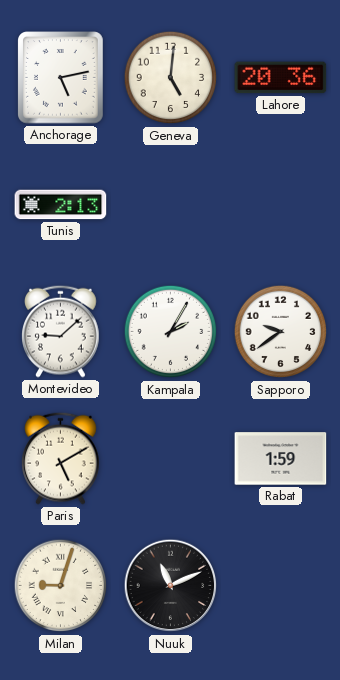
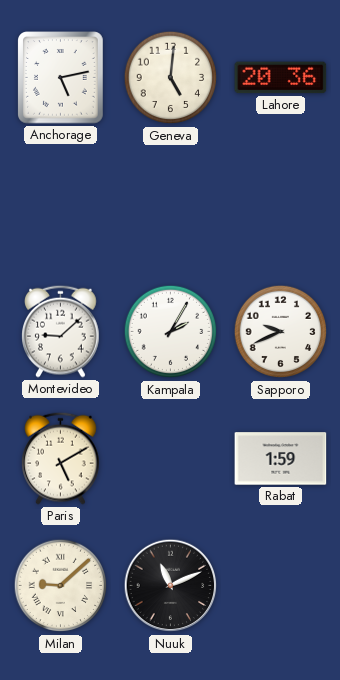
Tunis: 2:13 -> none
Sapporo: 9:39 -> 9:41
Milan: 9:03 -> 9:08
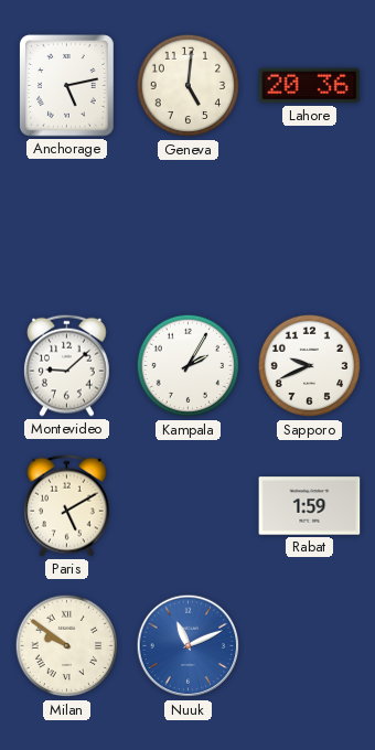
Milan: 9:08 -> 9:51
Nuuk dial: black -> blue
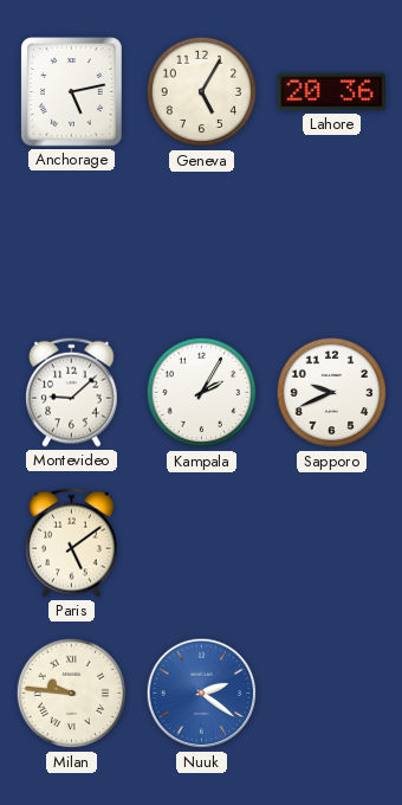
Geneva: 5:01 -> 5:05
Paris: 5:10 -> 5:09
Rabat: 1:59 -> none
Milan: 9:51 -> 9:46
Nuuk: 11:11 -> 2:21
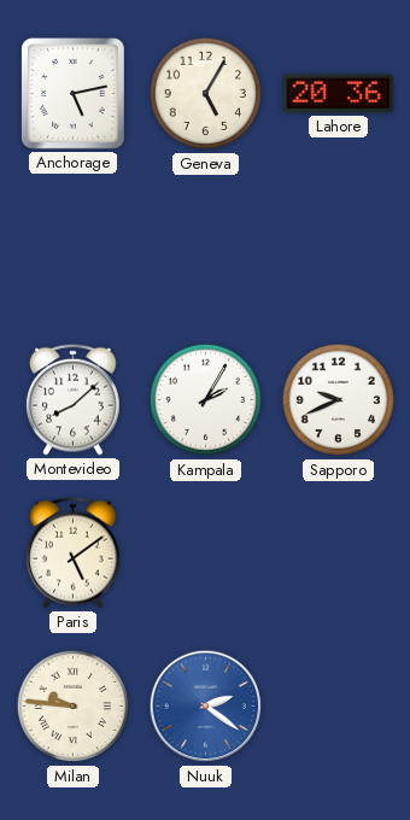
Montevideo: 9:08 -> 8:08
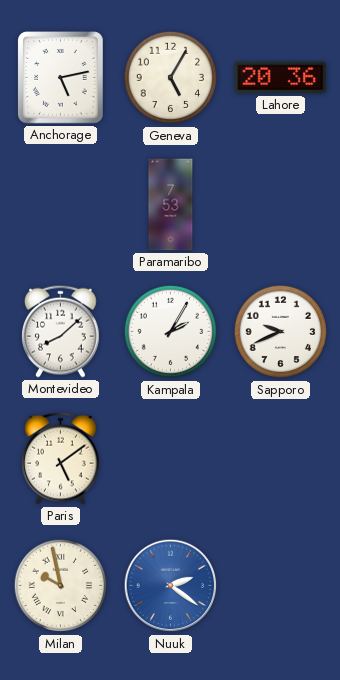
Paramaribo: none -> 7:53
Milan: 9:46 -> 9:58
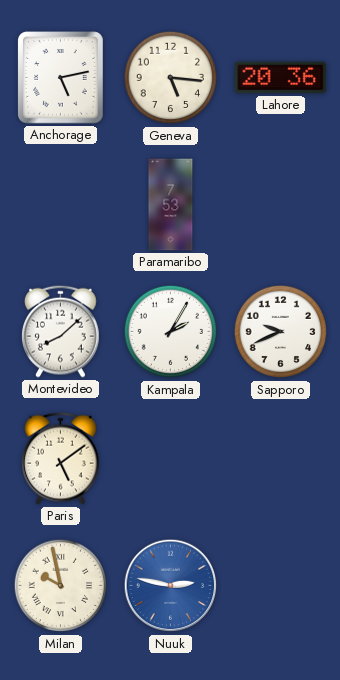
Geneva: 5:05 -> 5:16
Nuuk: 2:21 -> 2:47
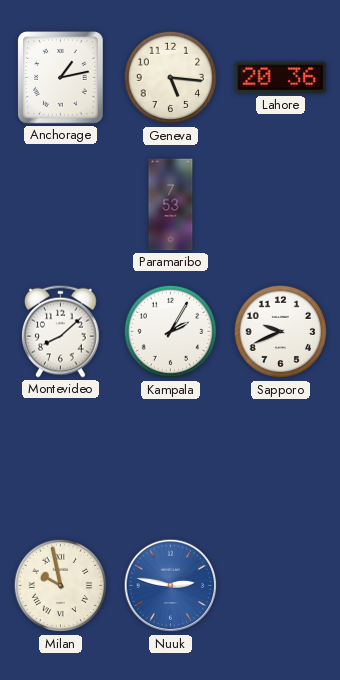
Anchorage: 5:13 -> 1:13
Paris: 5:09 -> none
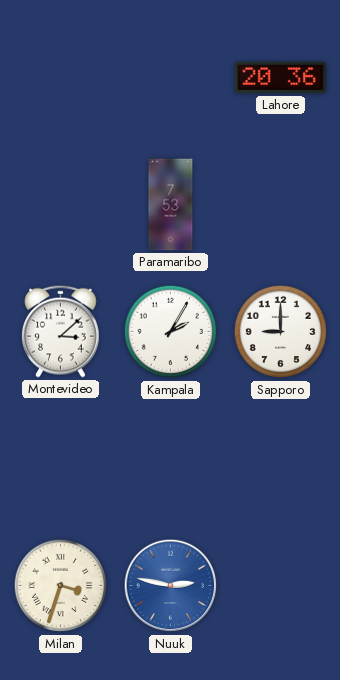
Anchorage: 1:13 -> none
Geneva: 5:16 -> none
Montevideo: 8:08 -> 3:08
Sapporo: 9:41 -> 9:00
Milan: 9:58 -> 3:33
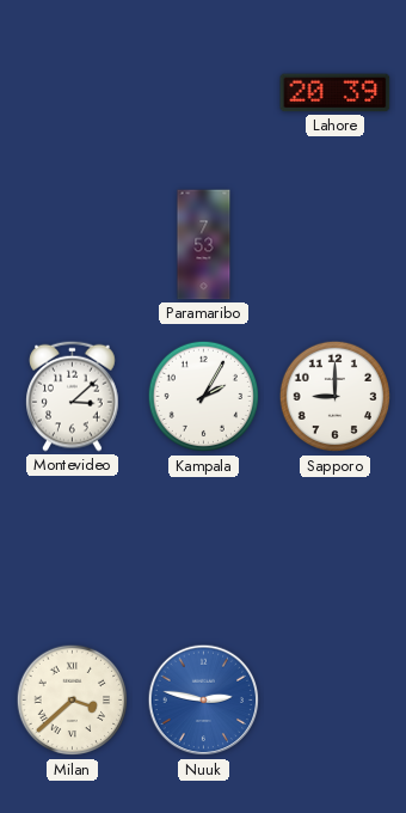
Lahore: 20:36 -> 20:39
Milan: 3:33 -> 3:38
